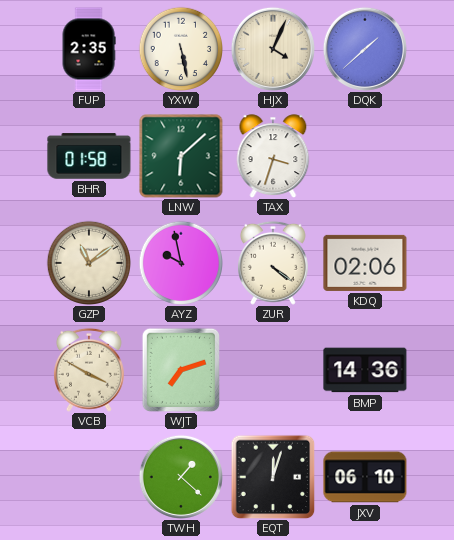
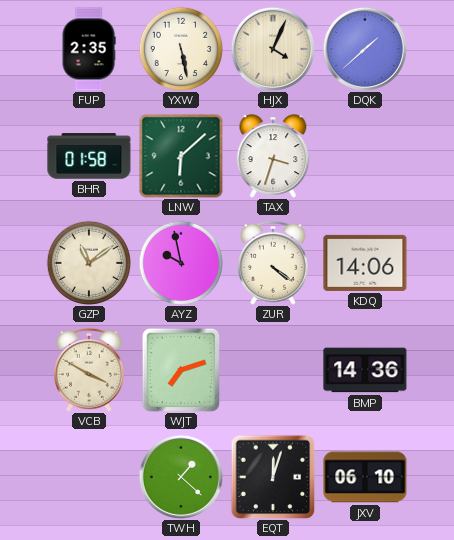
KDQ: 02:06 -> 14:06
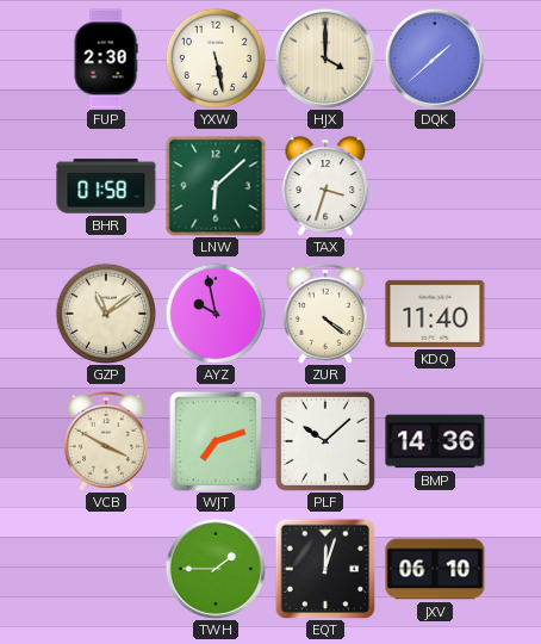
FUP: 2:35 -> 2:30
HJX: 4:04 -> 4:00
KDQ: 14:06 -> 11:40
PLF: none -> 10:08
TWH: 1:22 -> 1:45
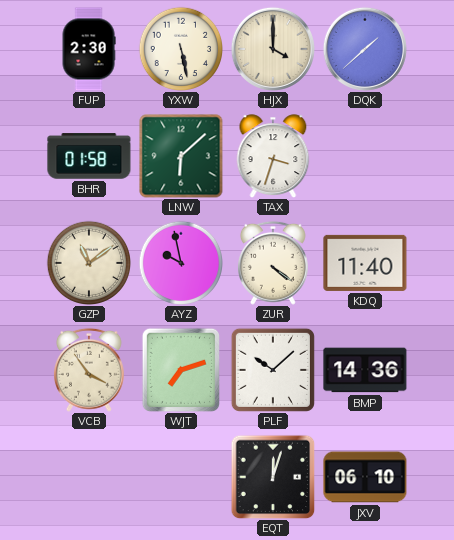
VCB: 3:50 -> 3:54
TWH: 1:45 -> none
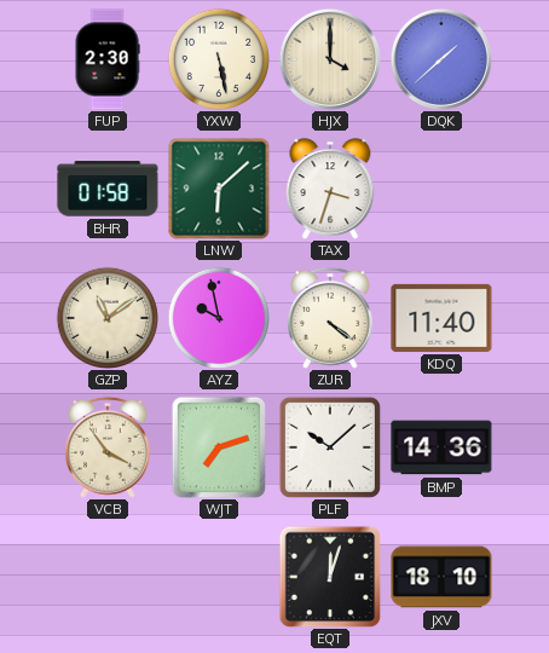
JXV: 06:10 -> 18:10
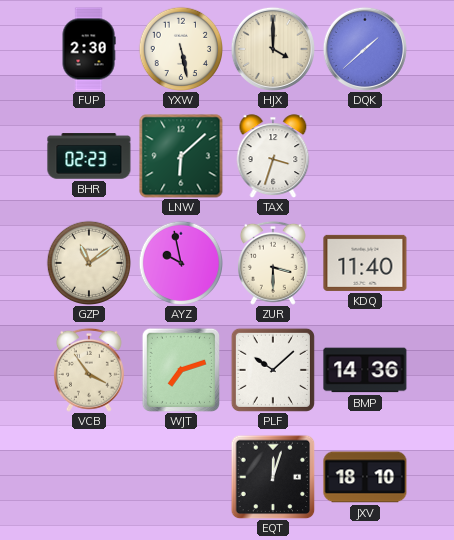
BHR: 01:58 -> 02:23
ZUR: 4:21 -> 3:30
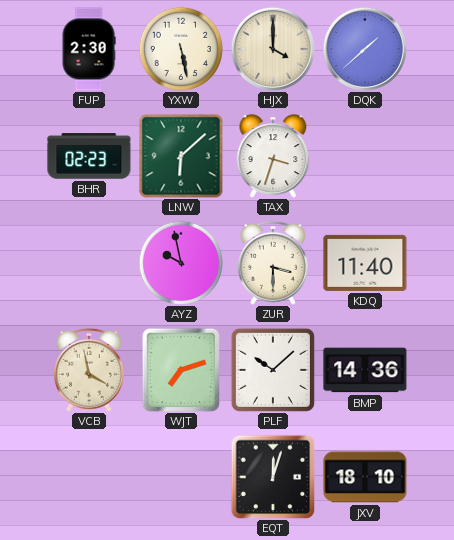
GZP: 11:09 -> none
VCB: 3:54 -> 3:58
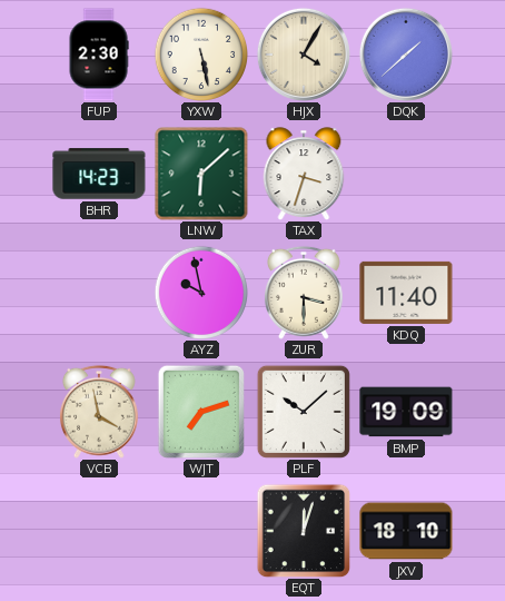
HJX: 4:00 -> 4:05
BHR: 02:23 -> 14:23
BMP: 14:36 -> 19:09
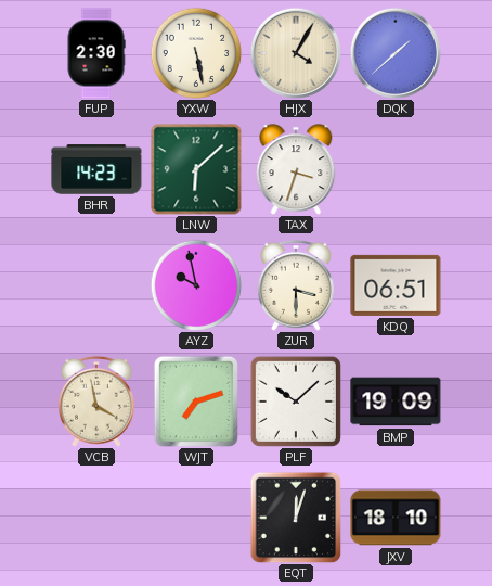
KDQ: 11:40 -> 06:51
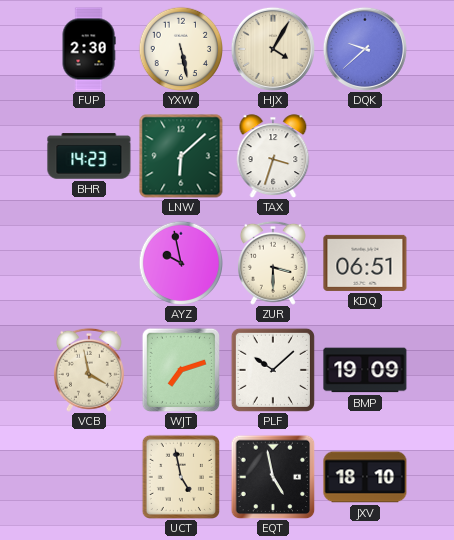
DQK: 1:38 -> 9:38
UCT: none -> 4:58
EQT: 12:03 -> 4:58
